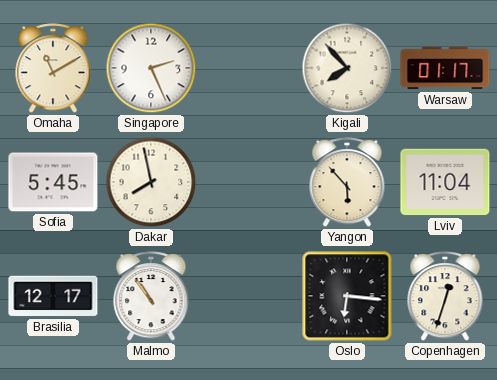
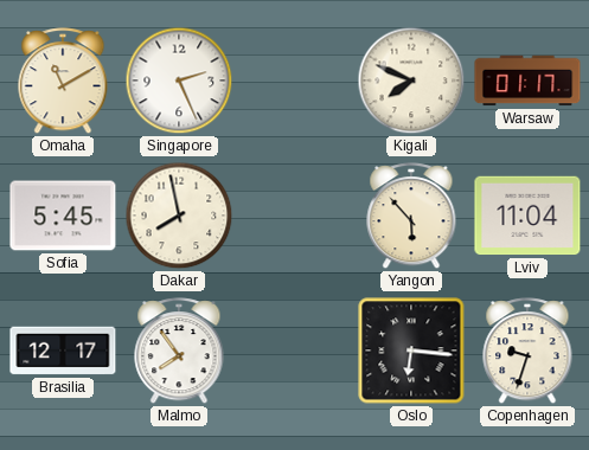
Kigali: 7:53 -> 7:49
Malmo: 10:54 -> 7:54
Copenhagen: 12:33 -> 9:33
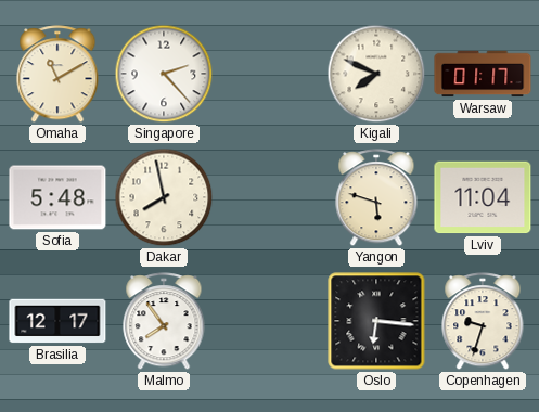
Singapore: 2:26 -> 2:23
Sofia: 5:45 -> 5:48
Yangon: 5:53 -> 5:48
